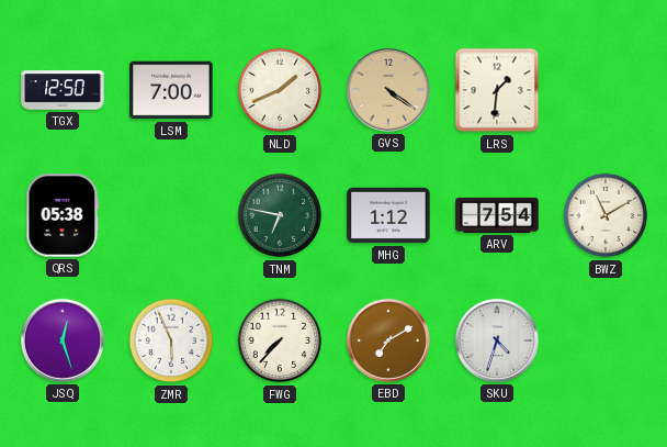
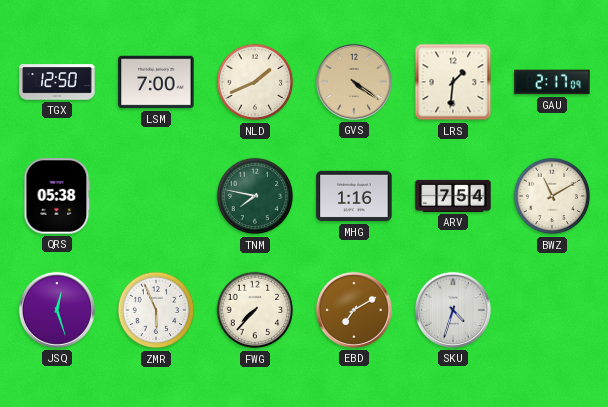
GAU: none -> 2:17
TNM: 6:47 -> 7:47
MHG: 1:12 -> 1:16
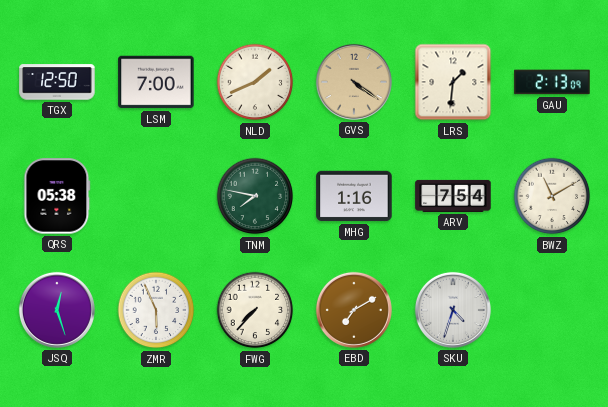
GAU: 2:17 -> 2:13
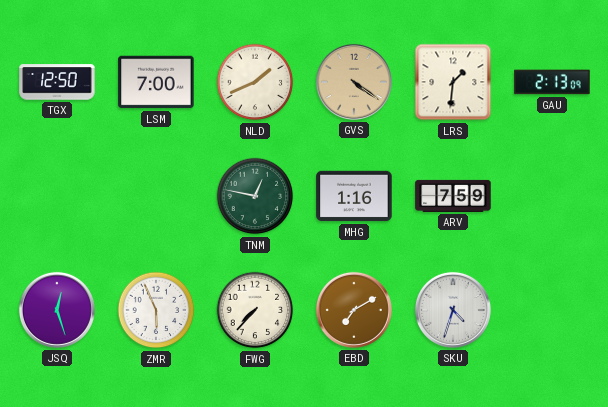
QRS: 05:38 -> none
TNM: 7:47 -> 12:47
ARV: 7:54 -> 7:59
BWZ: 11:10 -> none
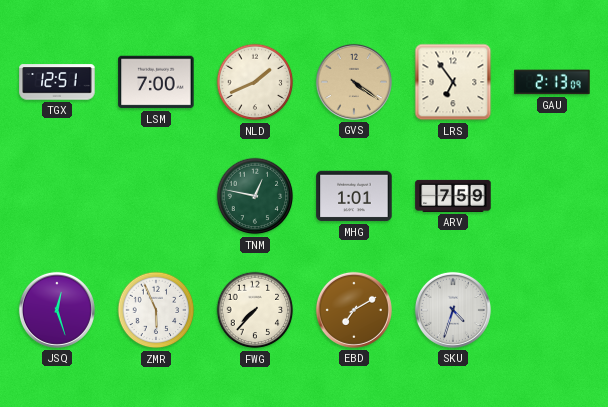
TGX: 12:50 -> 12:51
LRS: 1:31 -> 6:54
MHG: 1:16 -> 1:01
